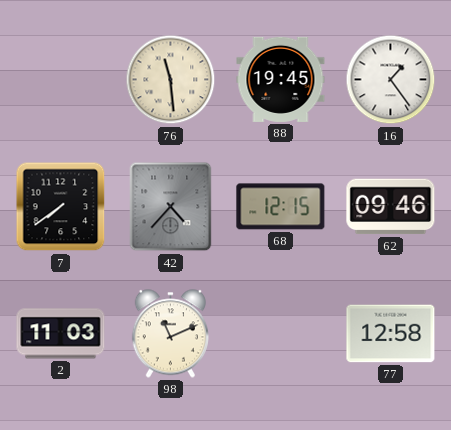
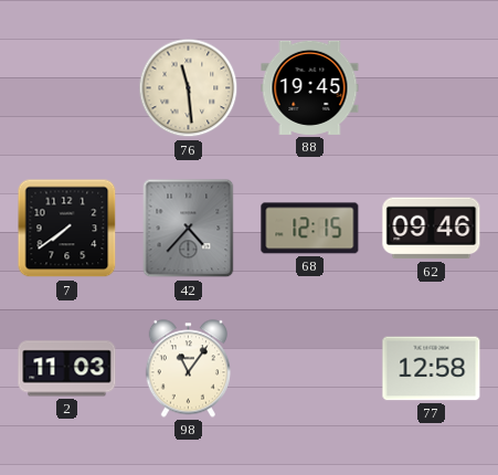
16: 1:24 -> none
98: 11:11 -> 11:06
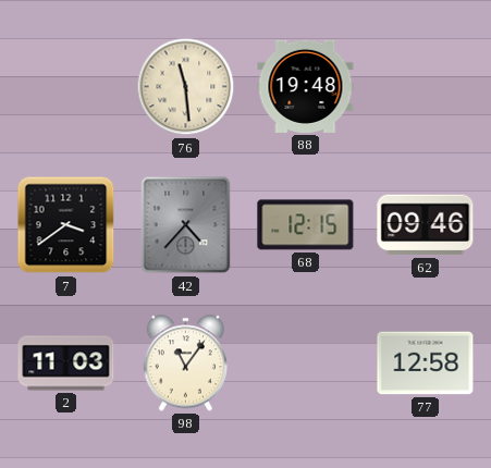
88: 19:45 -> 19:48
7: 7:39 -> 3:39
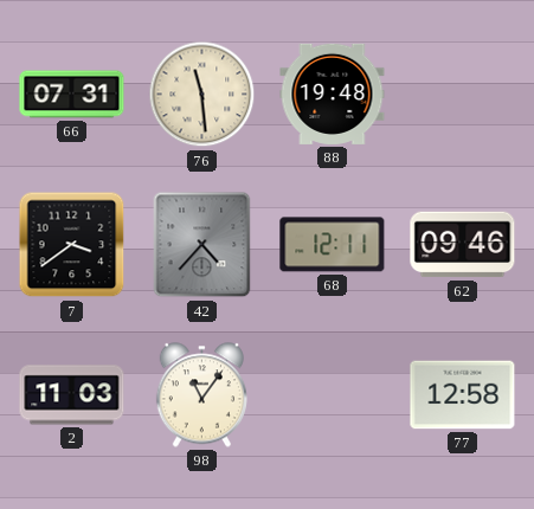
66: none -> 07:31
68: 12:15 -> 12:11
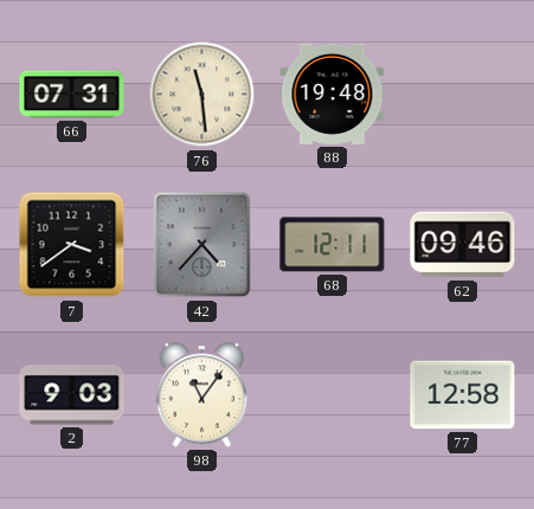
2: 11:03 -> 9:03
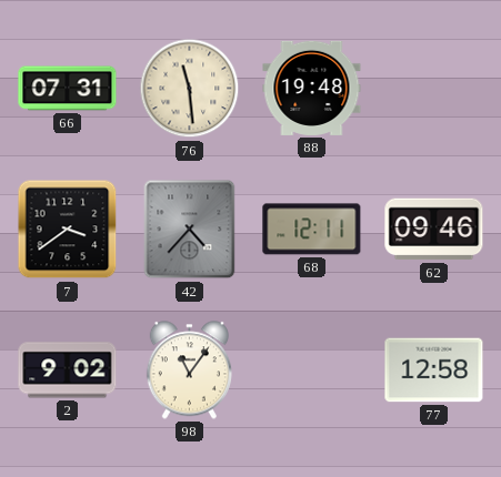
2: 9:03 -> 9:02
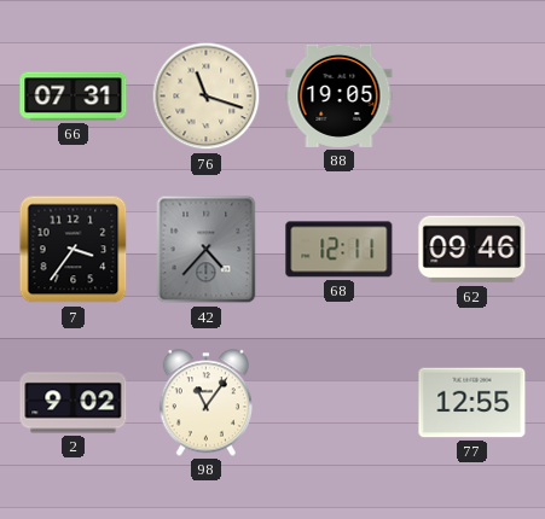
76: 11:29 -> 11:18
88: 19:48 -> 19:05
7: 3:39 -> 3:36
77: 12:58 -> 12:55
